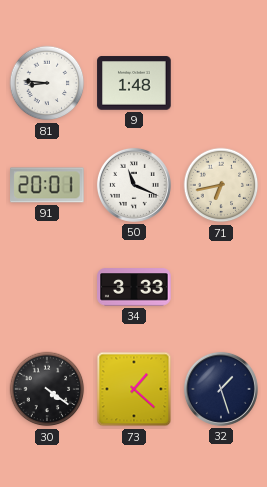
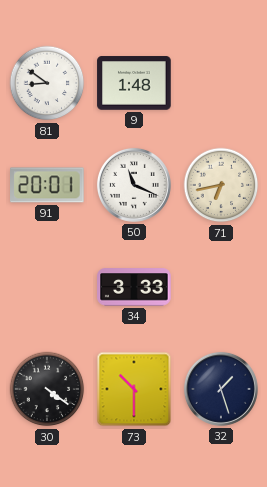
81: 8:46 -> 8:51
73: 1:22 -> 10:30
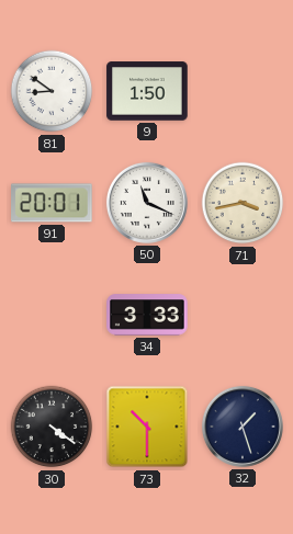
9: 1:48 -> 1:50
71: 6:43 -> 3:43
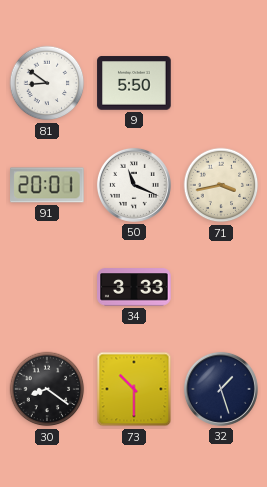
9: 1:50 -> 5:50
30: 4:21 -> 8:21
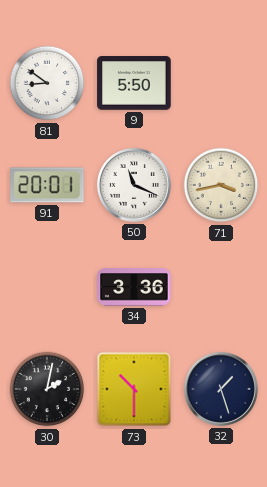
34: 3:33 -> 3:36
30: 8:21 -> 2:02
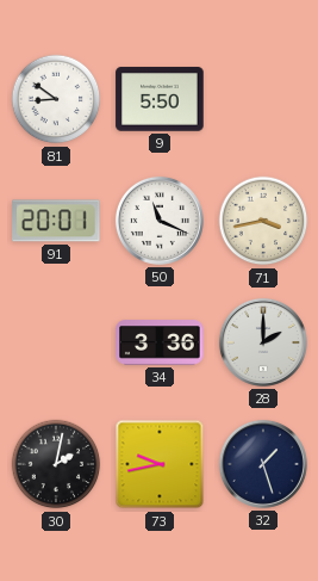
28: none -> 2:00
73: 10:30 -> 9:43
